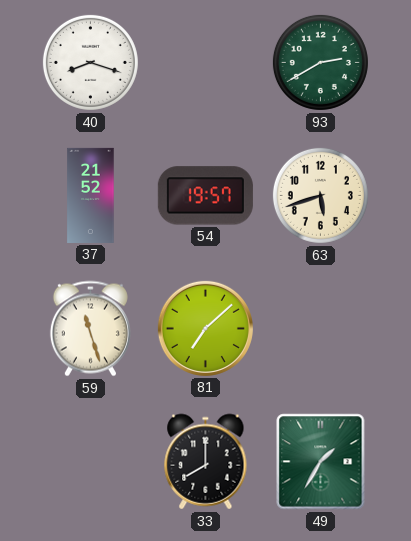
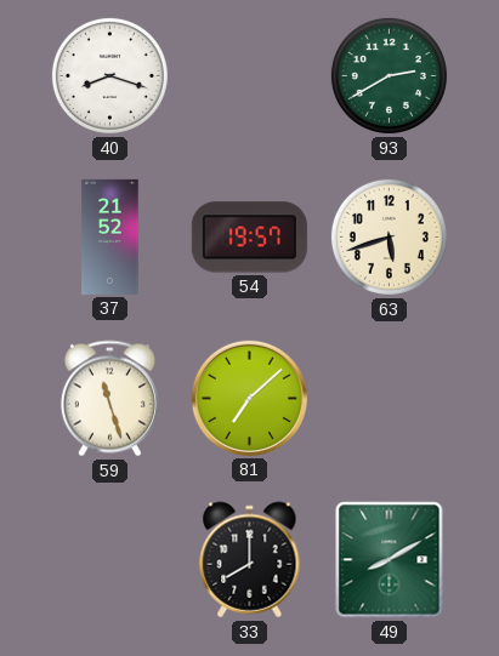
49: 1:35 -> 8:10
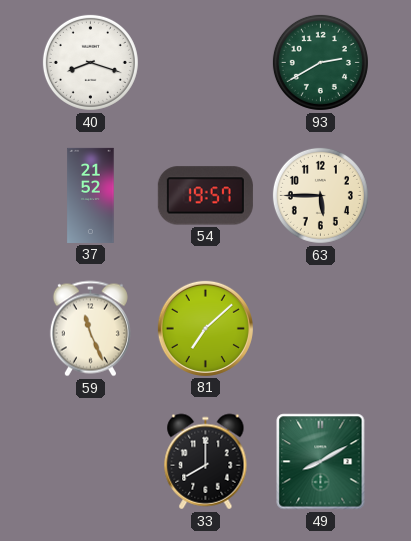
63: 5:42 -> 5:45
59: 11:27 -> 11:26
